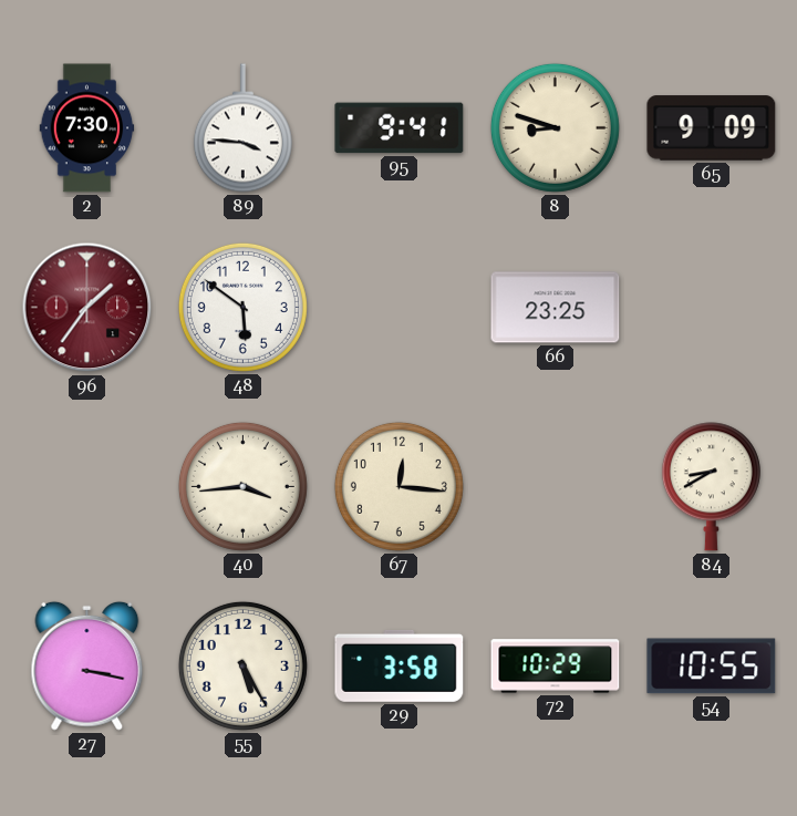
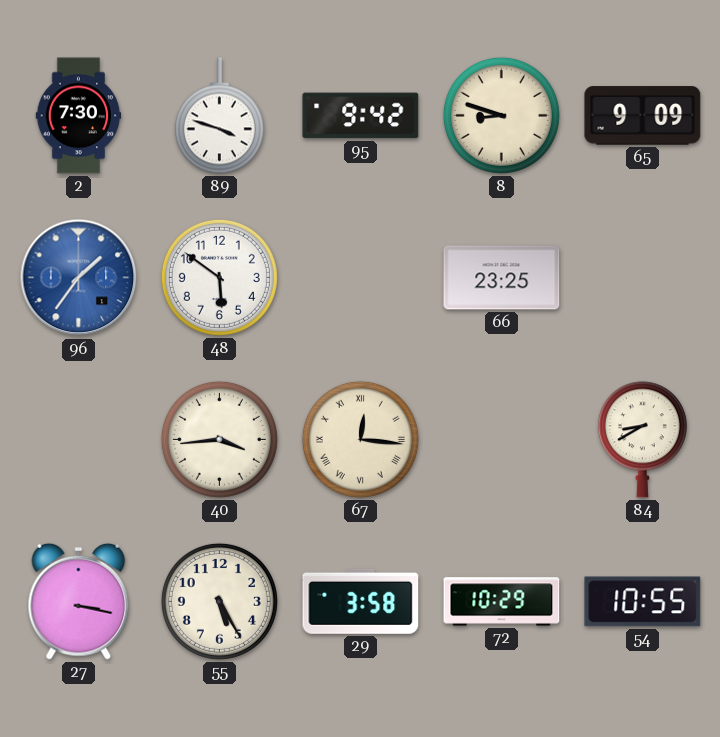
89: 3:46 -> 3:48
95: 9:41 -> 9:42
96 dial: burgundy -> blue
67 numerals: Arabic -> Roman
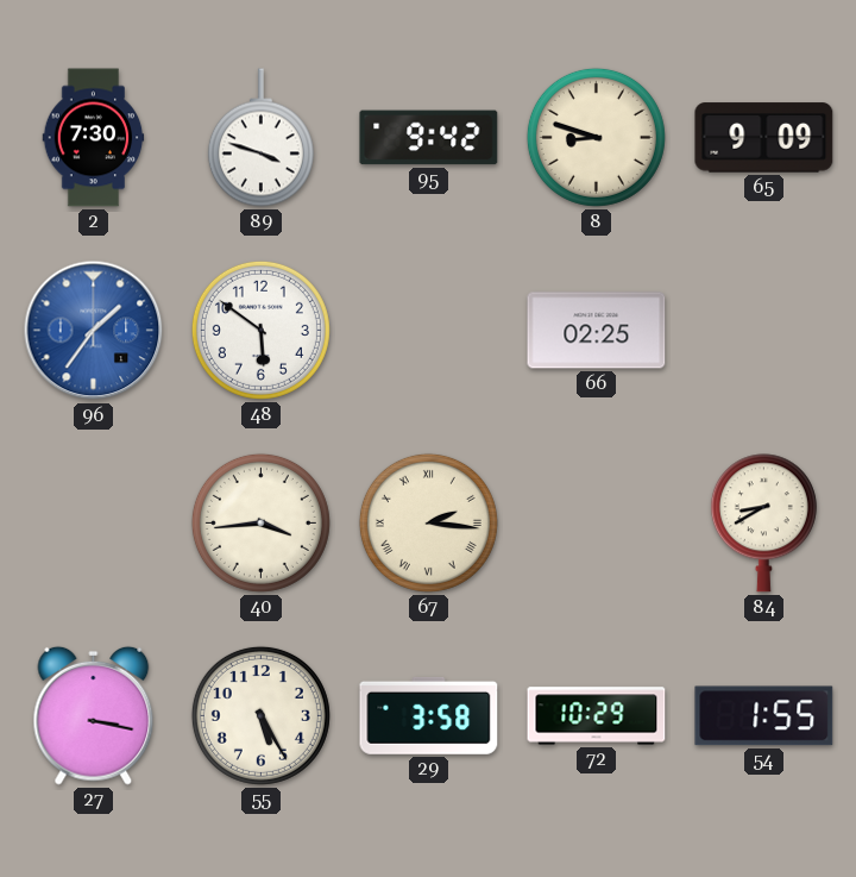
66: 23:25 -> 02:25
67: 12:16 -> 2:16
54: 10:55 -> 1:55
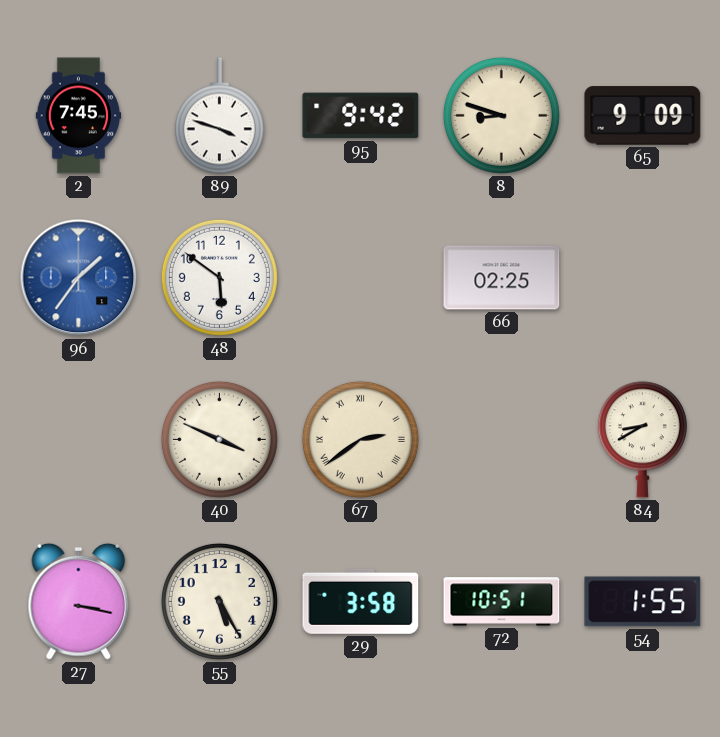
2: 7:30 -> 7:45
40: 3:44 -> 3:49
67: 2:16 -> 2:39
72: 10:29 -> 10:51
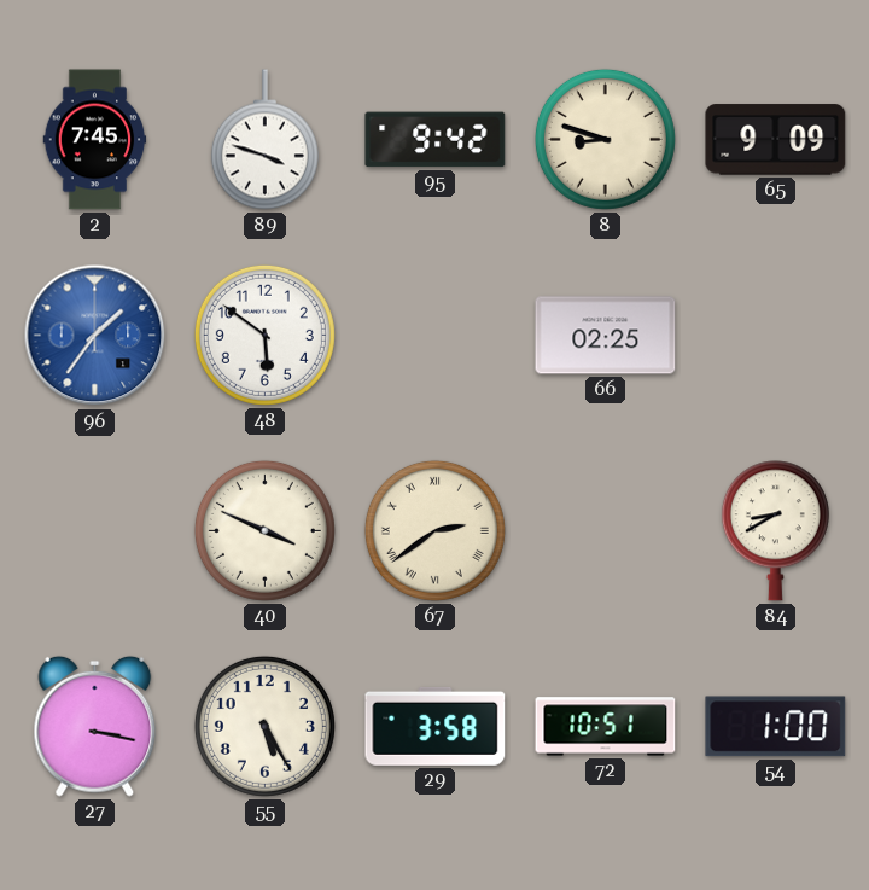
54: 1:55 -> 1:00
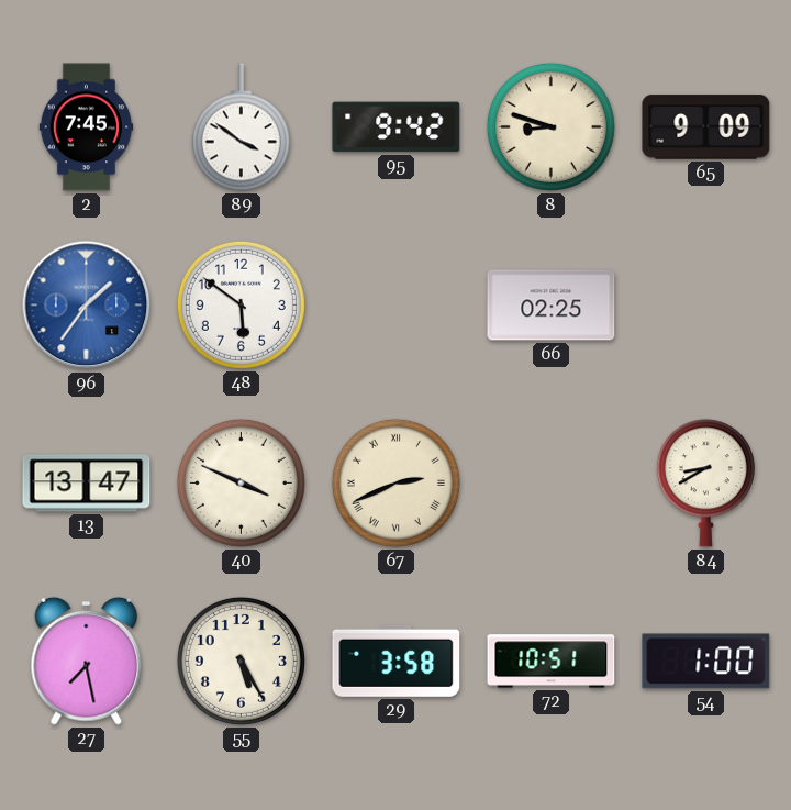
89: 3:48 -> 3:51
13: none -> 13:47
67: 2:39 -> 2:41
27: 3:17 -> 7:28
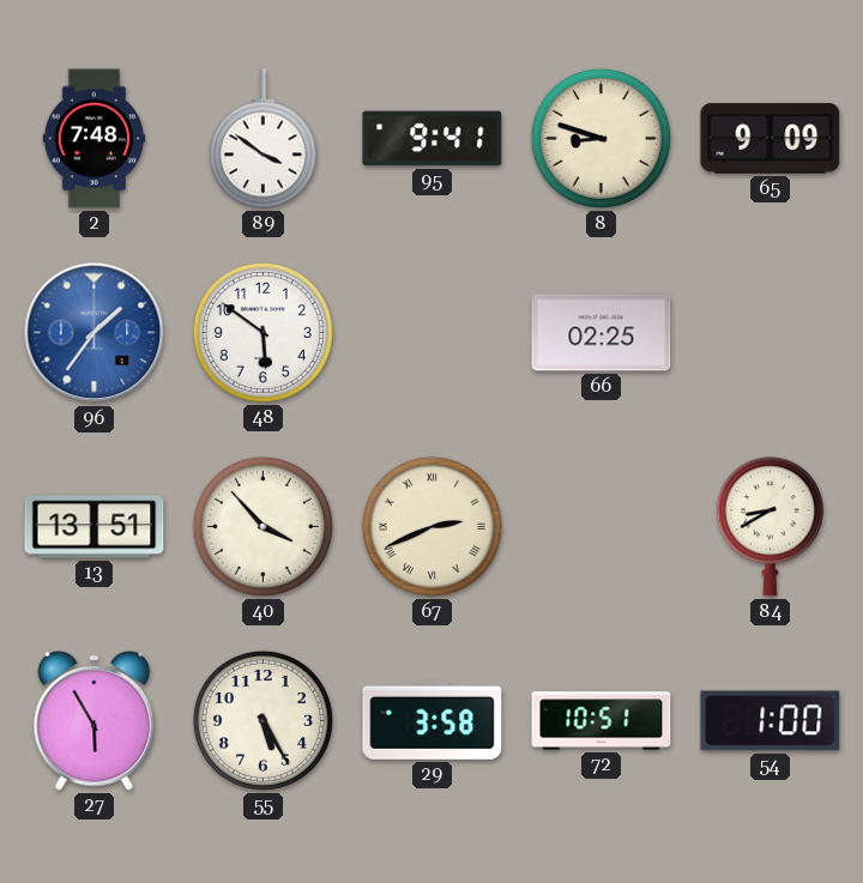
2: 7:45 -> 7:48
95: 9:42 -> 9:41
13: 13:47 -> 13:51
40: 3:49 -> 3:53
27: 7:28 -> 5:55
